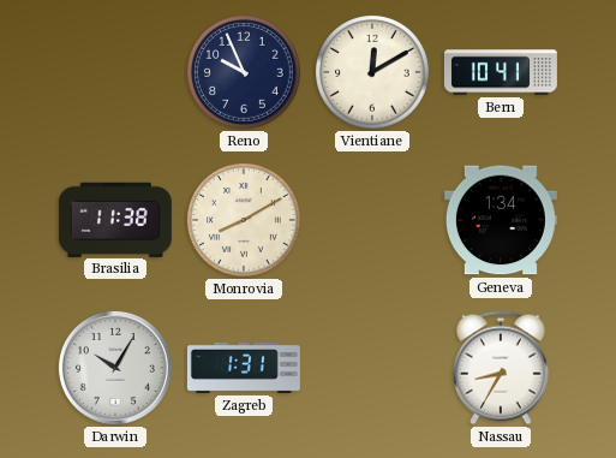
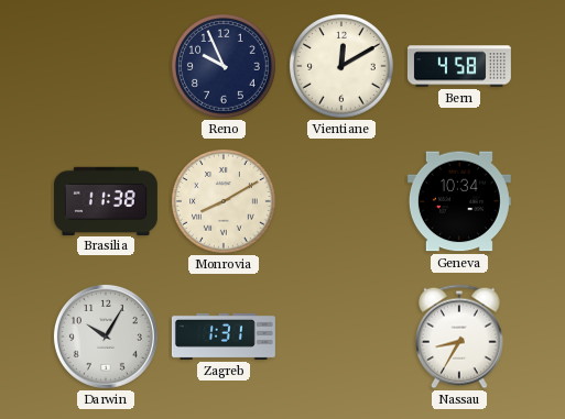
Bern: 10:41 -> 4:58
Geneva: 1:34 -> 10:34
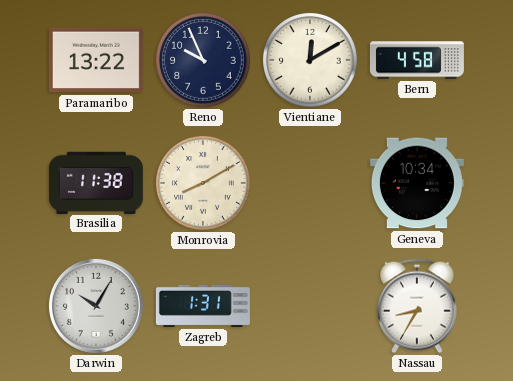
Paramaribo: none -> 13:22
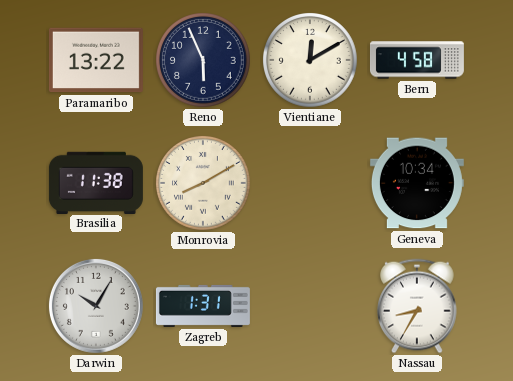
Reno: 9:56 -> 5:56
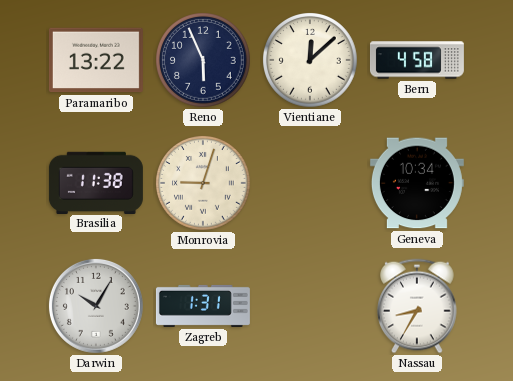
Vientiane: 12:10 -> 12:08
Monrovia: 8:10 -> 9:03
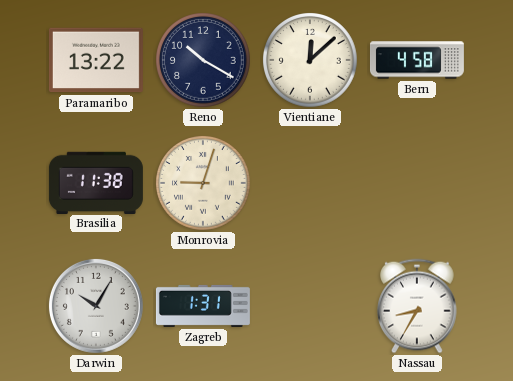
Reno: 5:56 -> 10:20
Geneva: 10:34 -> none
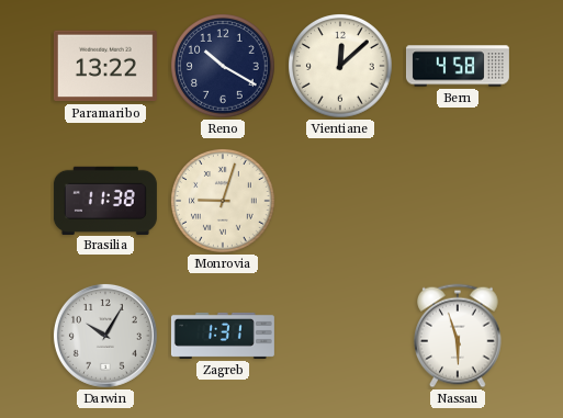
Nassau: 8:35 -> 5:57
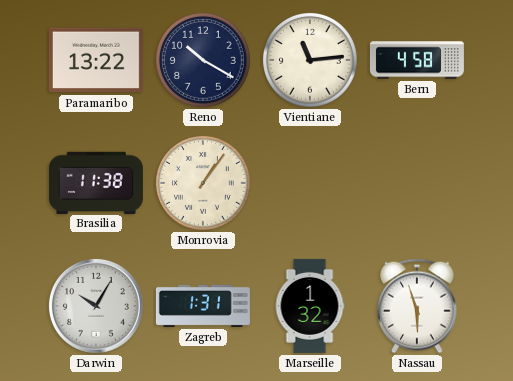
Vientiane: 12:08 -> 11:14
Monrovia: 9:03 -> 1:06
Marseille: none -> 1:32
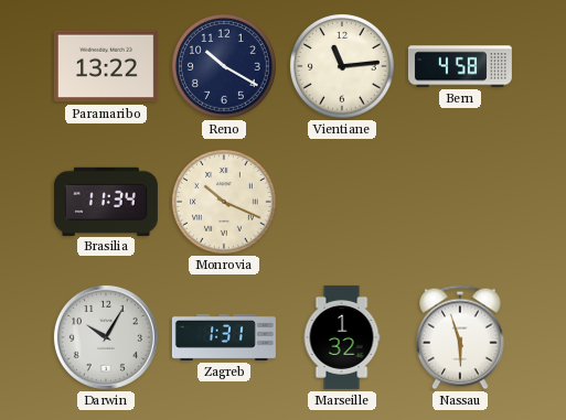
Brasilia: 11:38 -> 11:34
Monrovia: 1:06 -> 10:19
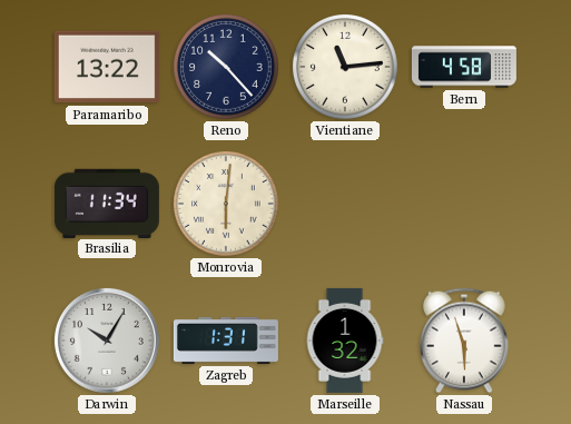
Reno: 10:20 -> 10:23
Monrovia: 10:19 -> 6:01
